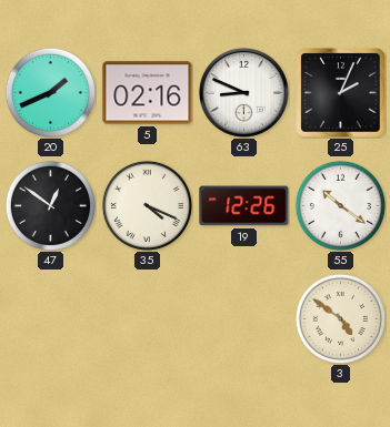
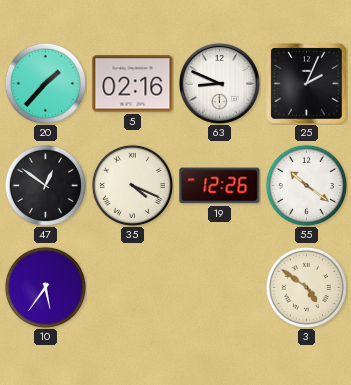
20: 1:41 -> 1:37
10: none -> 5:36
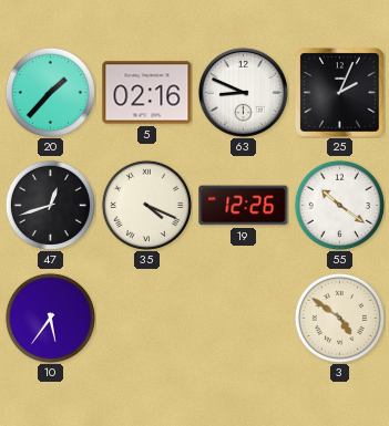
47: 12:51 -> 12:42
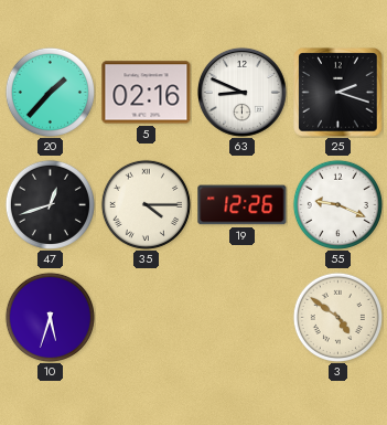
25: 2:04 -> 2:18
35: 4:19 -> 4:15
55: 10:21 -> 9:19
10: 5:36 -> 5:33
